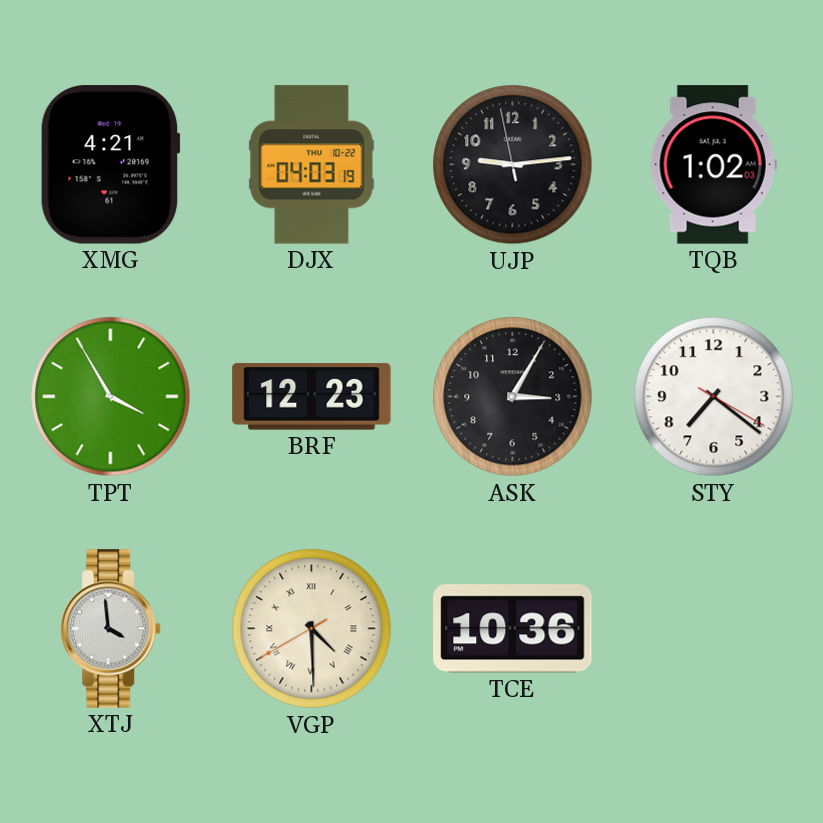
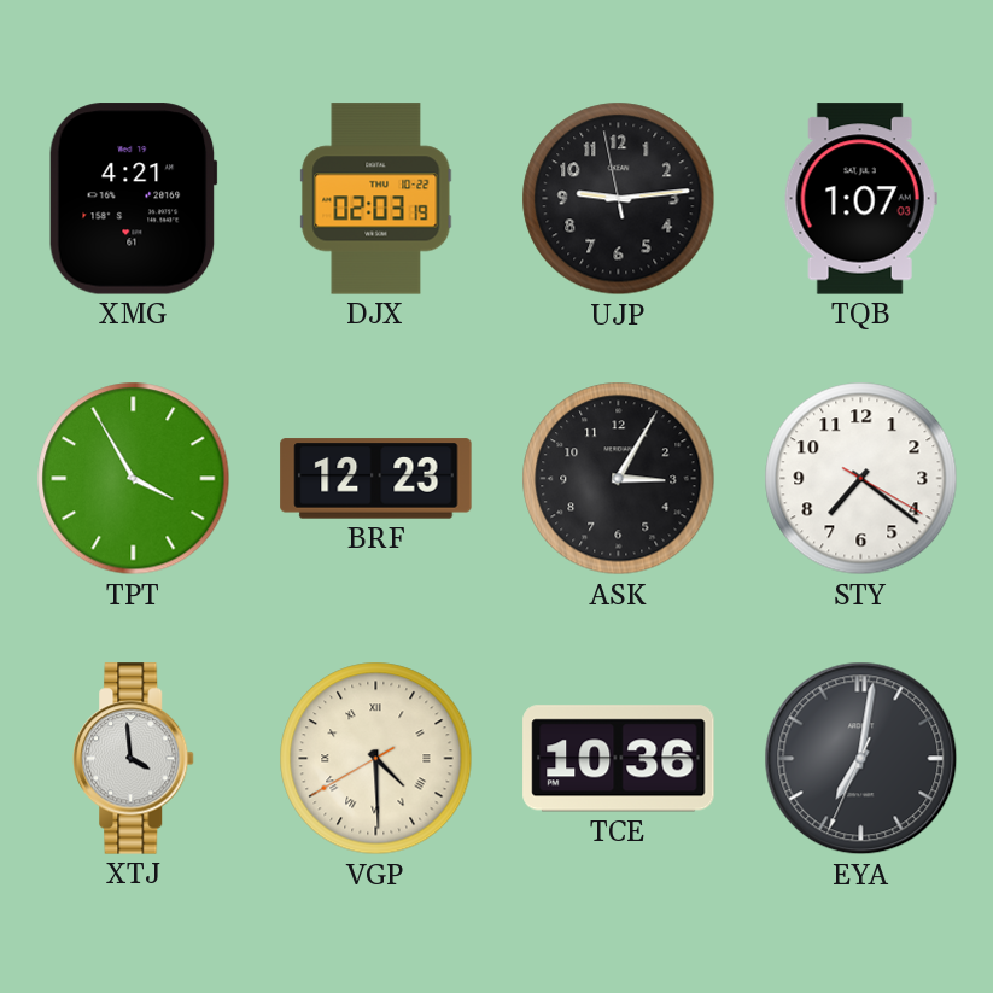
DJX: 04:03 -> 02:03
TQB: 1:02 -> 1:07
EYA: none -> 7:01
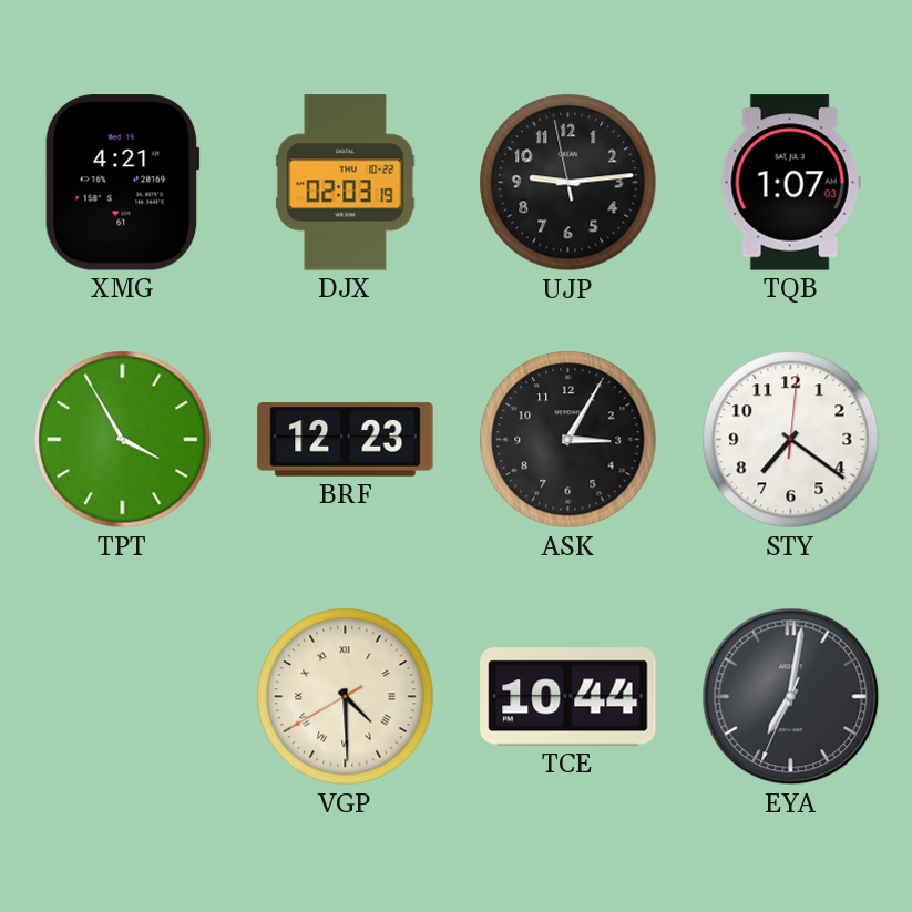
STY: 7:21:20 -> 7:21:01
XTJ: 3:59 -> none
TCE: 10:36 -> 10:44
